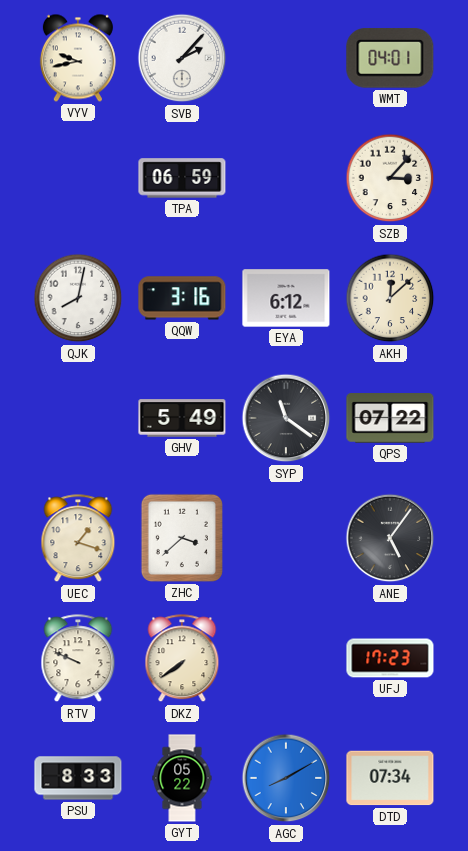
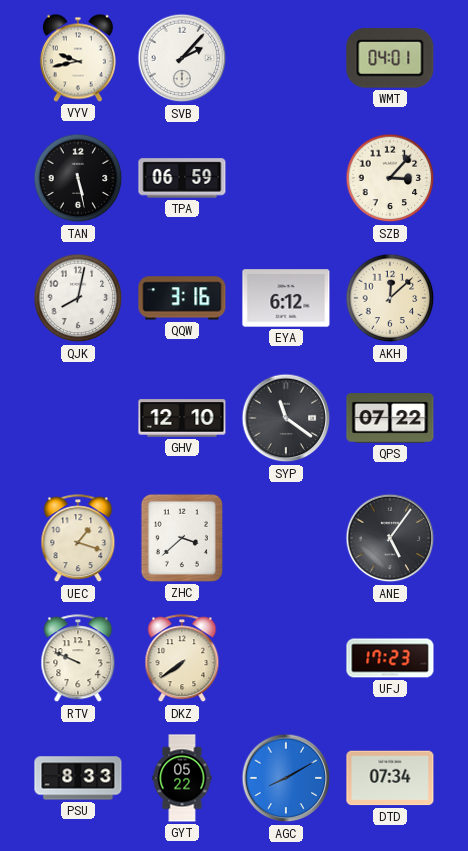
TAN: none -> 5:28
GHV: 5:49 -> 12:10
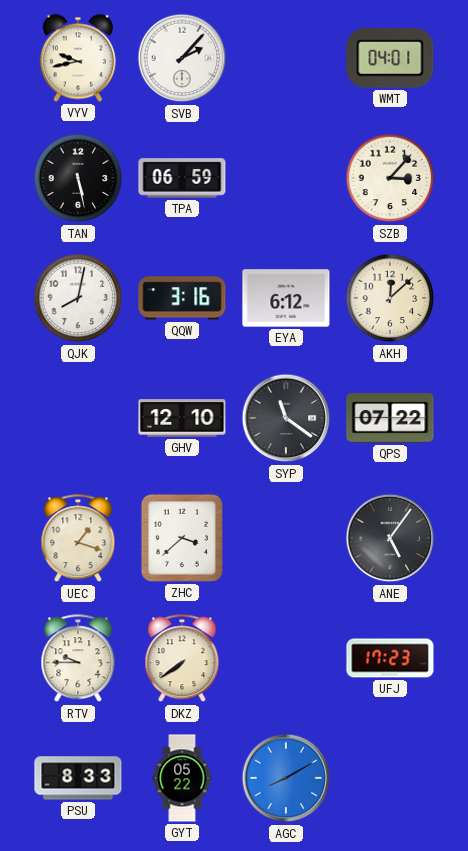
RTV: 9:49 -> 9:45
DTD: 07:34 -> none
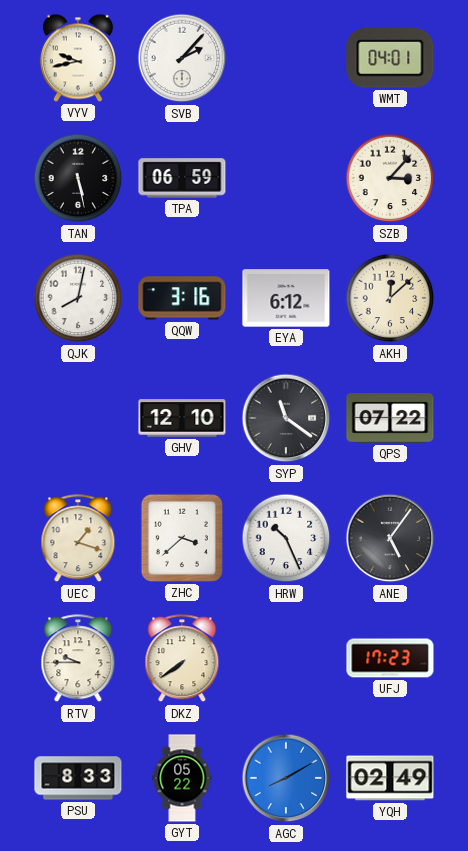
HRW: none -> 10:26
YQH: none -> 02:49
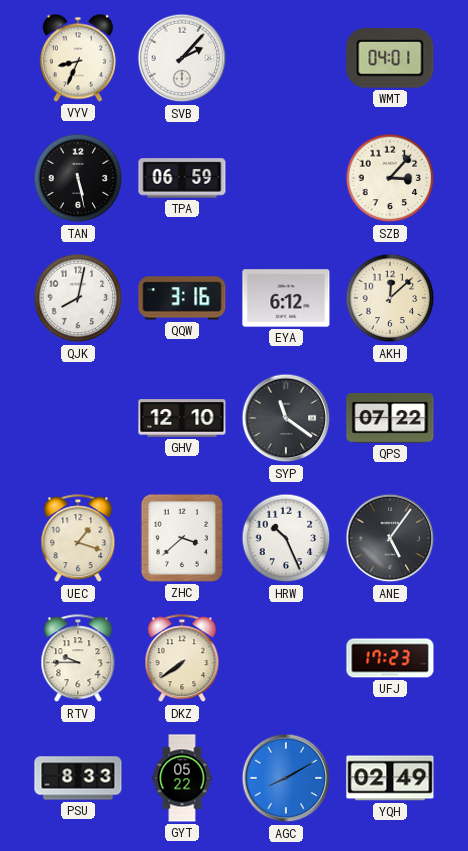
VYV: 9:43 -> 8:34
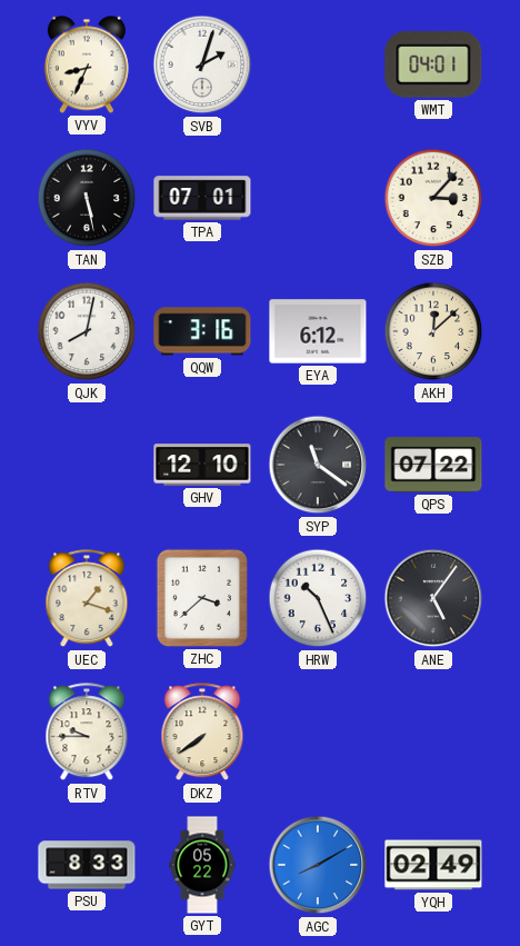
SVB: 2:07 -> 2:03
TPA: 06:59 -> 07:01
UFJ: 17:23 -> none
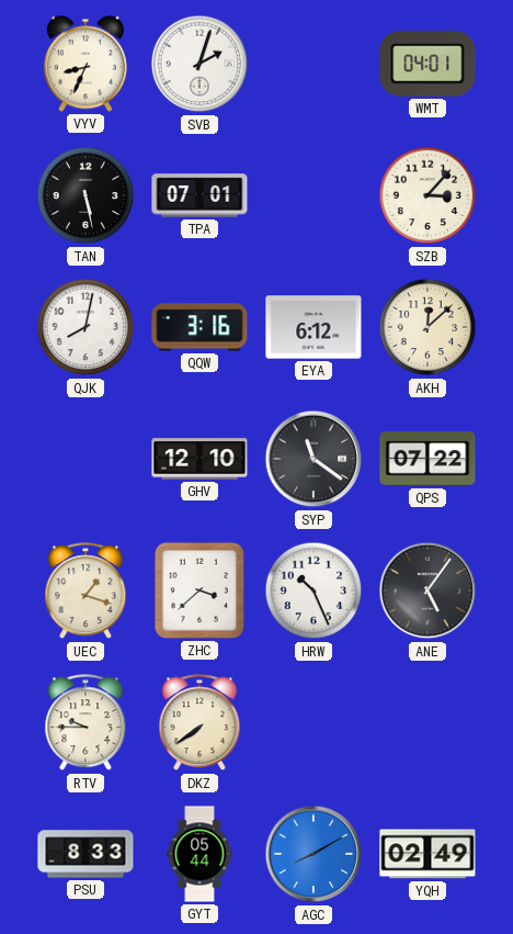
GYT: 05:22 -> 05:44
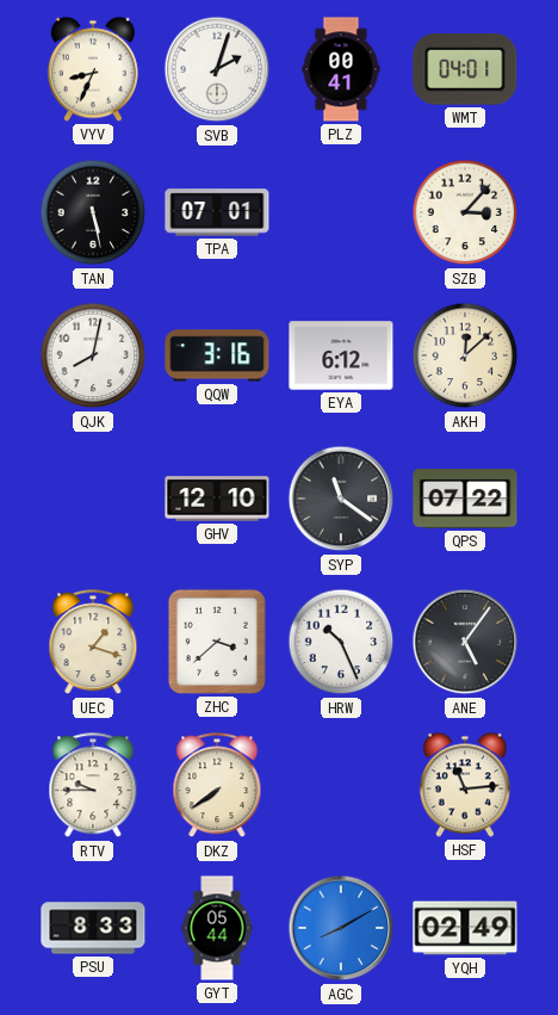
PLZ: none -> 00:41
HSF: none -> 11:14
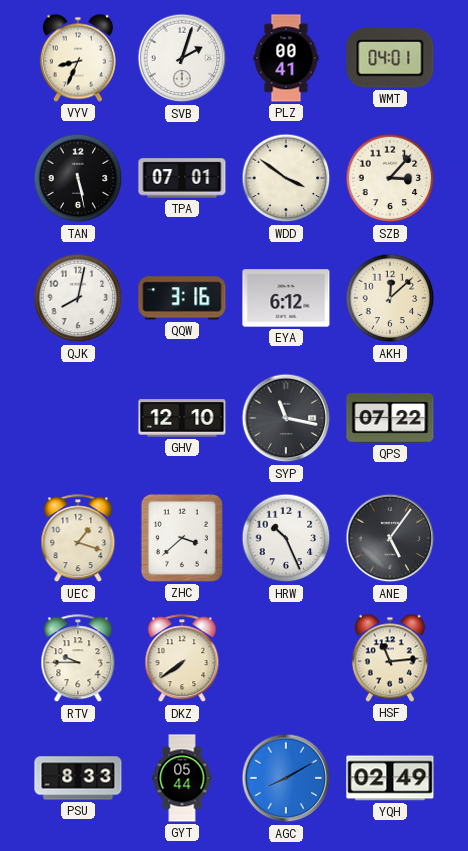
WDD: none -> 3:51
SYP: 11:21 -> 11:17
